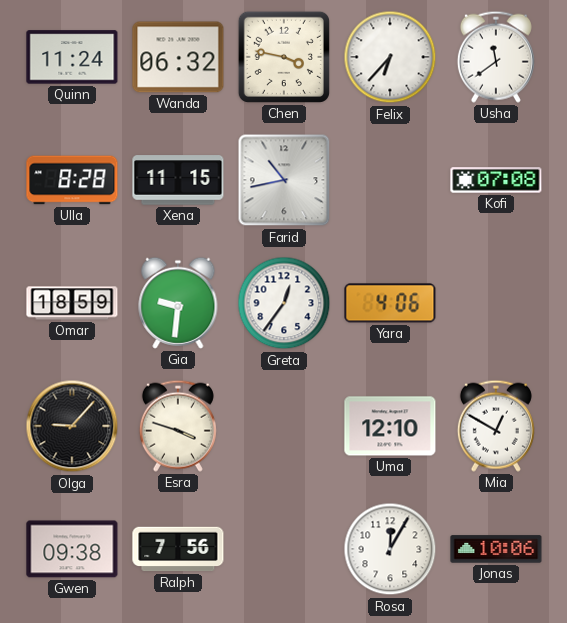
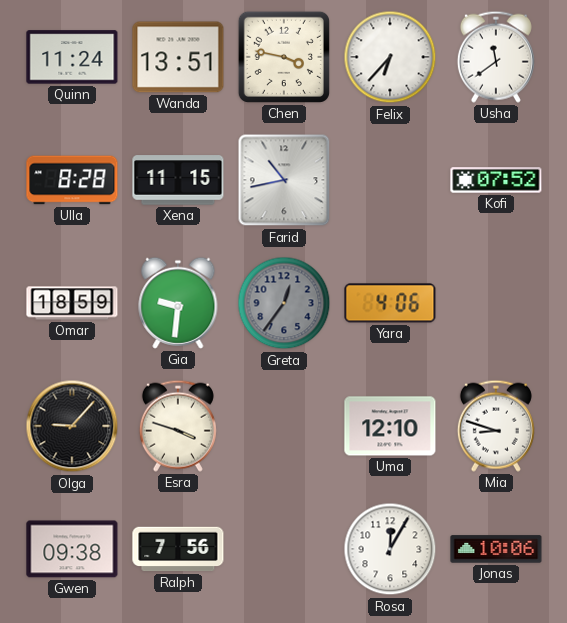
Wanda: 06:32 -> 13:51
Kofi: 07:08 -> 07:52
Greta dial: white -> grey
Mia: 12:50 -> 8:48
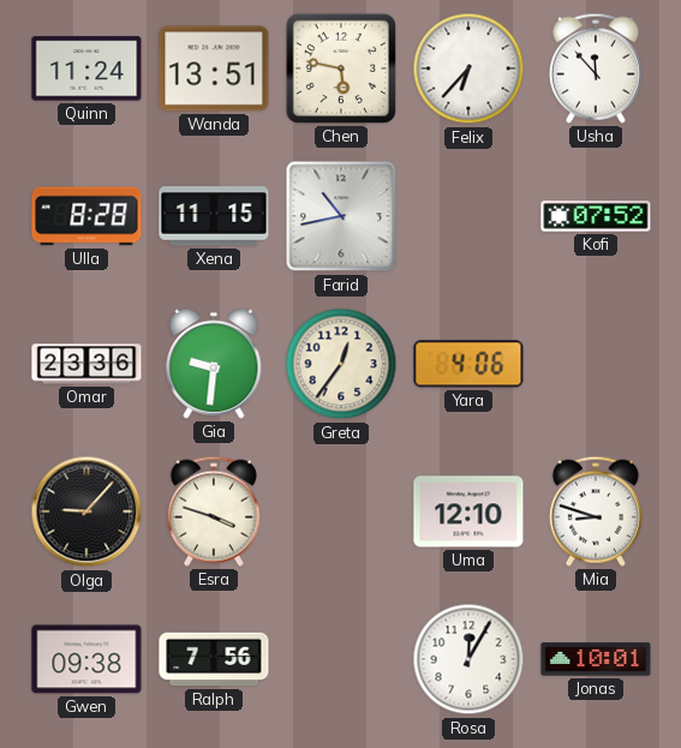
Chen: 3:47 -> 5:47
Usha: 11:39 -> 11:53
Omar: 18:59 -> 23:36
Greta dial: grey -> cream
Jonas: 10:06 -> 10:01
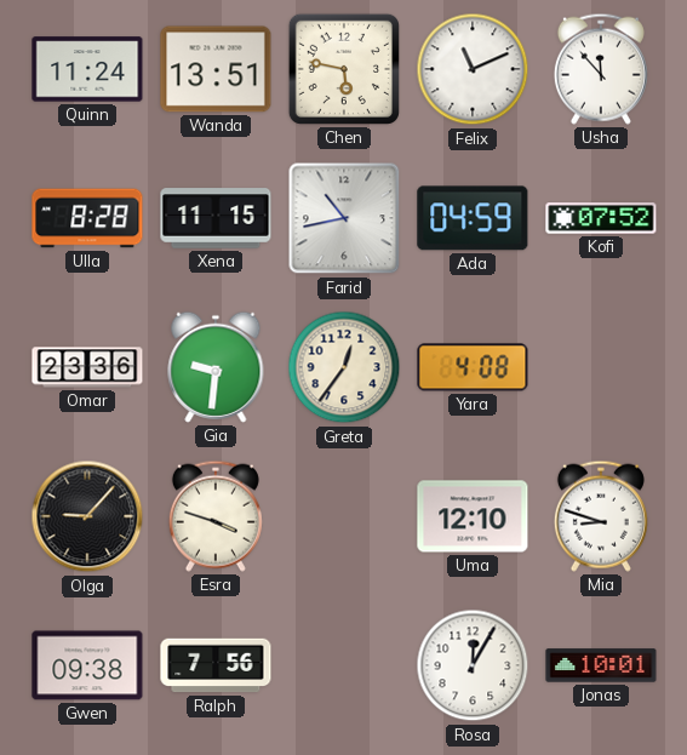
Felix: 6:37 -> 11:11
Ada: none -> 04:59
Yara: 4:06 -> 4:08
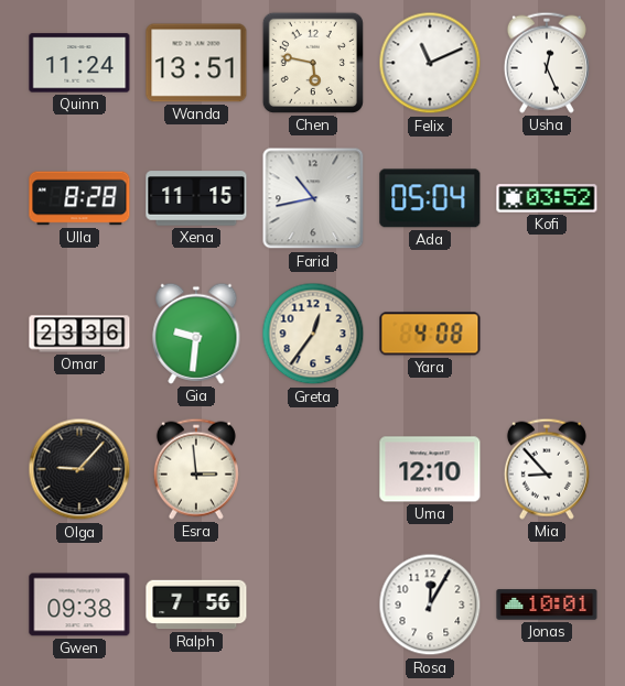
Usha: 11:53 -> 12:26
Ada: 04:59 -> 05:04
Kofi: 07:52 -> 03:52
Esra: 3:48 -> 2:59
Mia: 8:48 -> 8:53
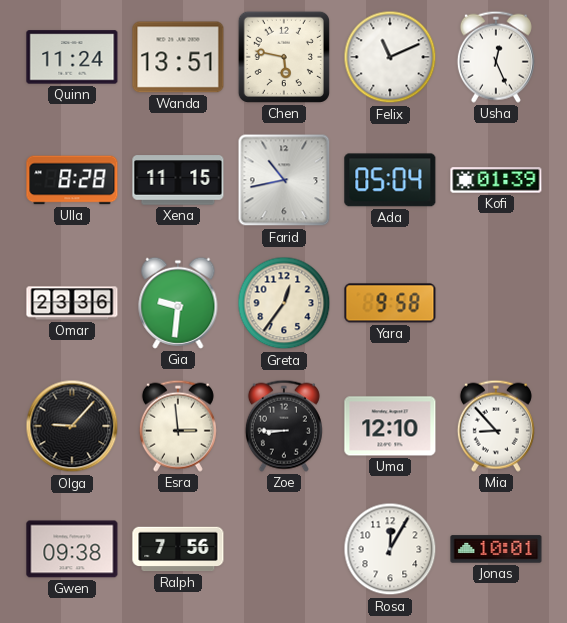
Kofi: 03:52 -> 01:39
Yara: 4:08 -> 9:58
Zoe: none -> 8:45
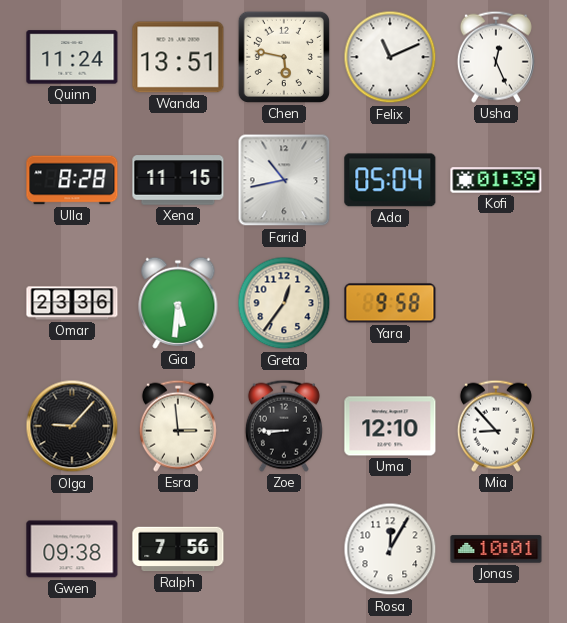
Gia: 9:31 -> 5:31
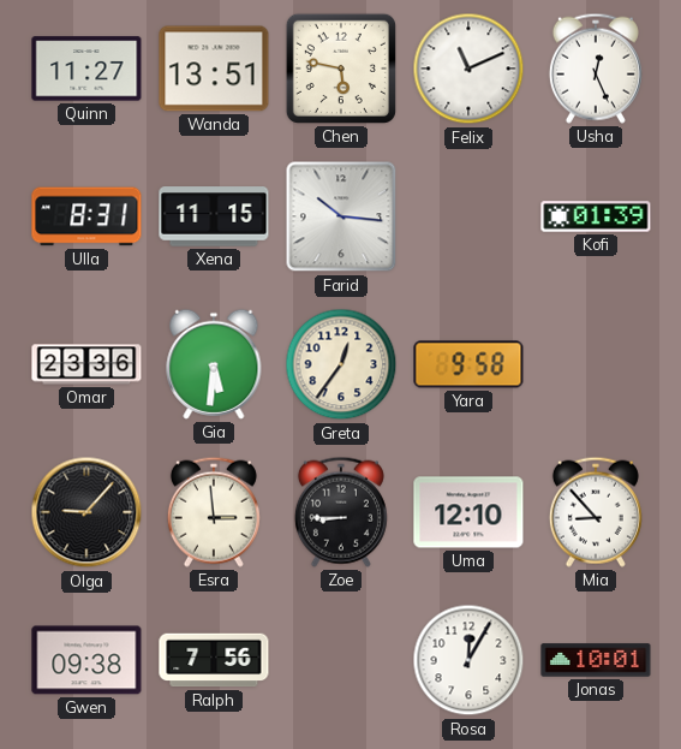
Quinn: 11:24 -> 11:27
Ulla: 8:28 -> 8:31
Farid: 10:43 -> 10:16
Ada: 05:04 -> none
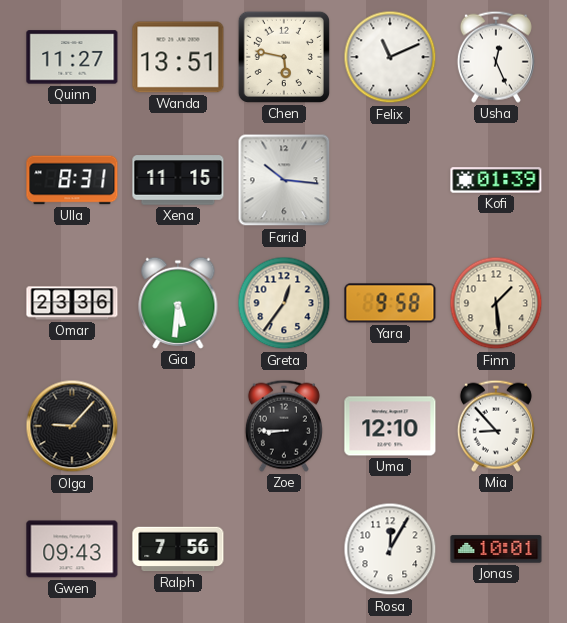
Finn: none -> 1:29
Esra: 2:59 -> none
Gwen: 09:38 -> 09:43
